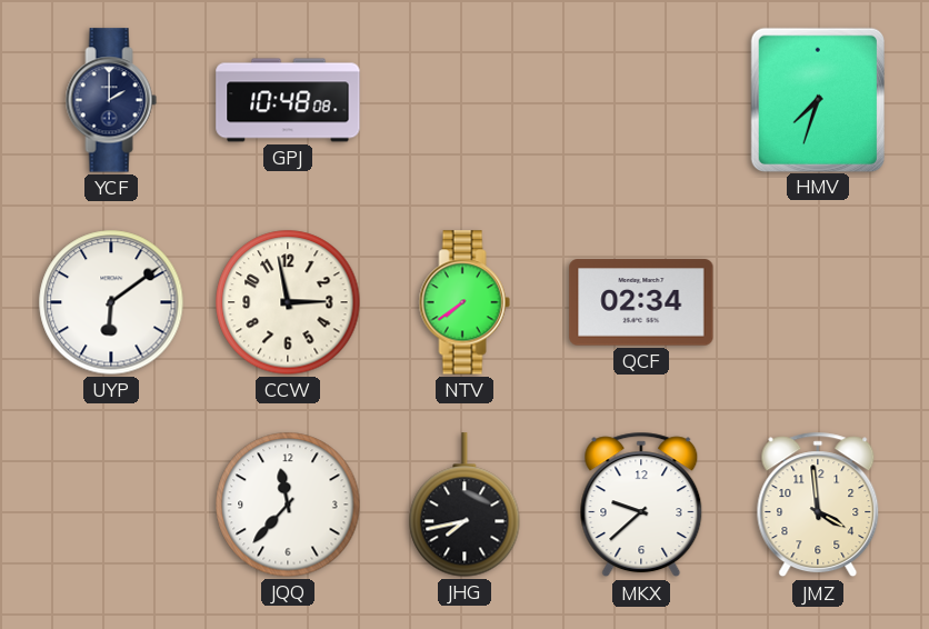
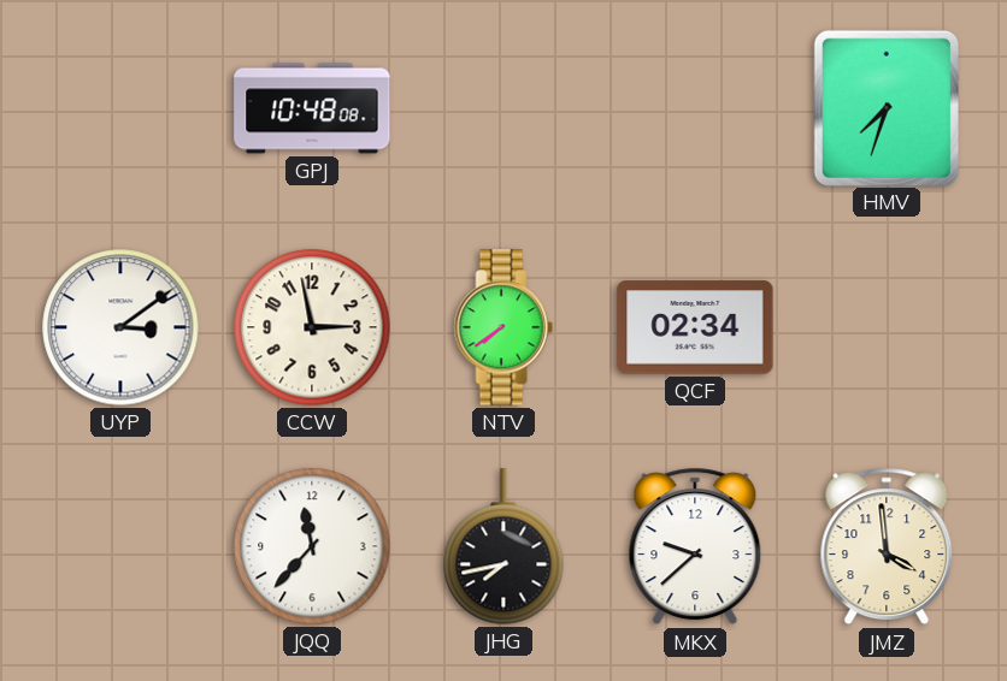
YCF: 2:00 -> none
UYP: 6:09 -> 3:09
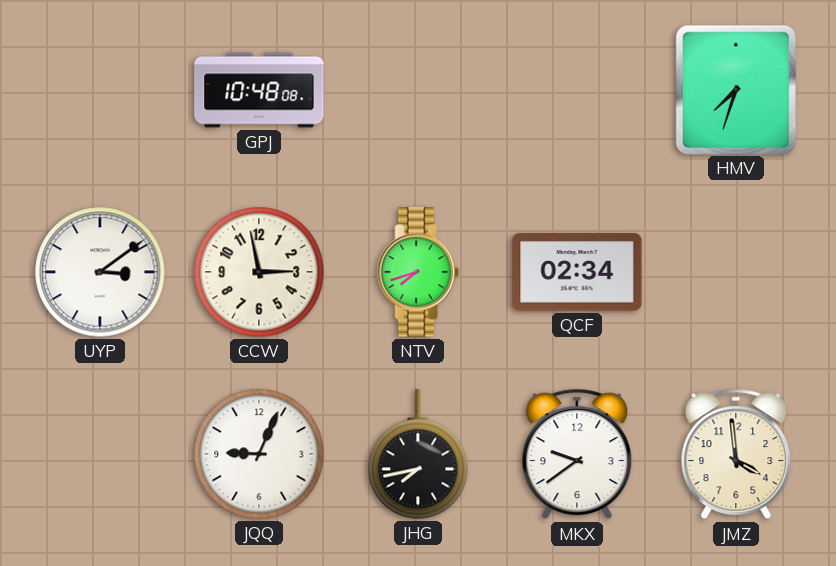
NTV: 7:39 -> 7:42
JQQ: 11:37 -> 9:04
MKX: 9:38 -> 9:39
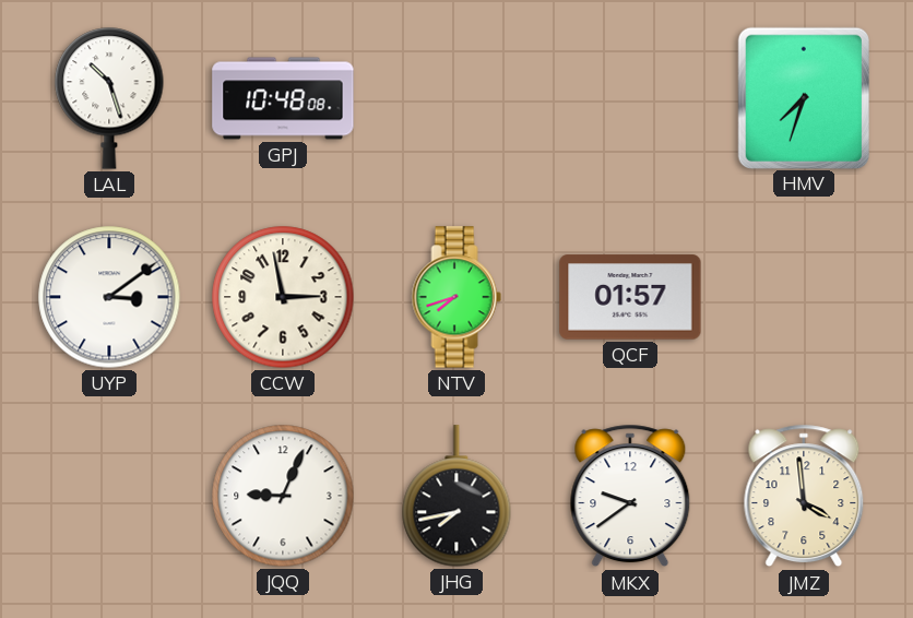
LAL: none -> 10:27
QCF: 02:34 -> 01:57
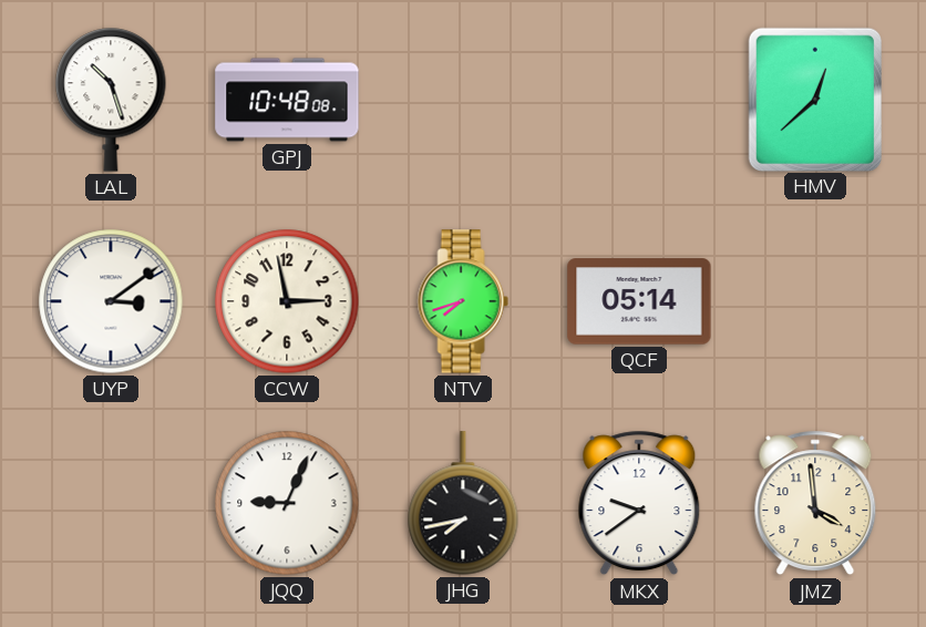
HMV: 7:33 -> 12:38
QCF: 01:57 -> 05:14
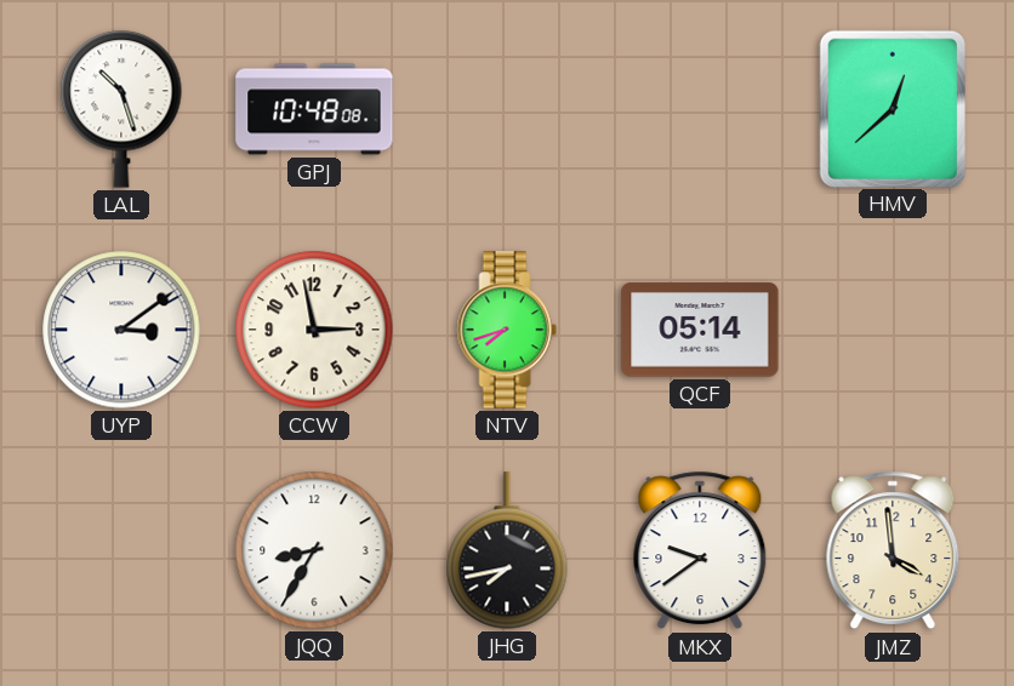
JQQ: 9:04 -> 8:35
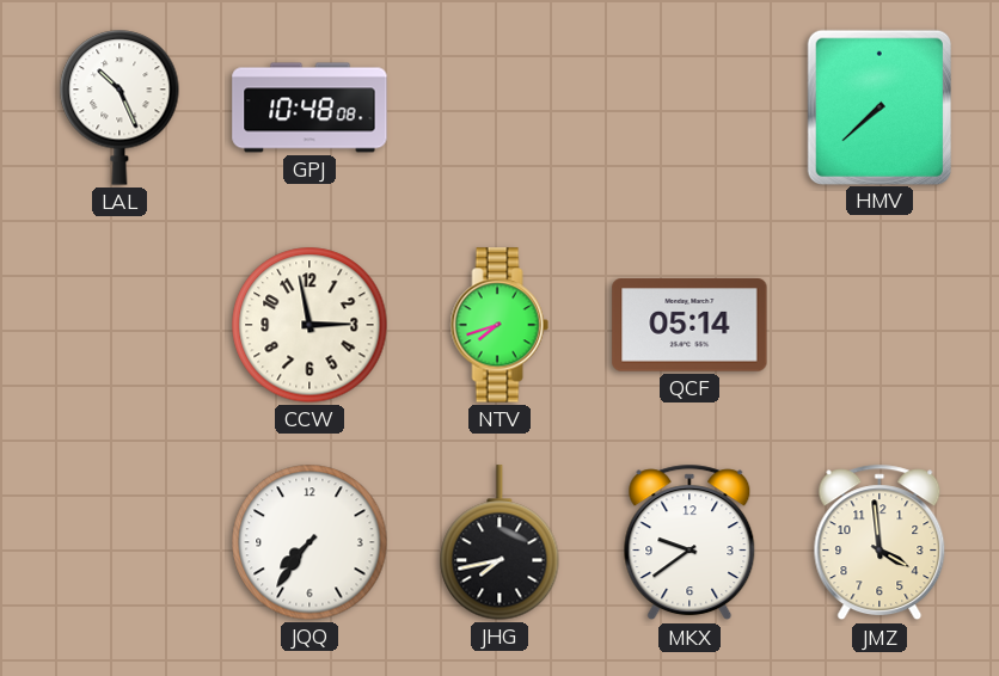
LAL: 10:27 -> 10:26
HMV: 12:38 -> 7:38
UYP: 3:09 -> none
JQQ: 8:35 -> 7:36
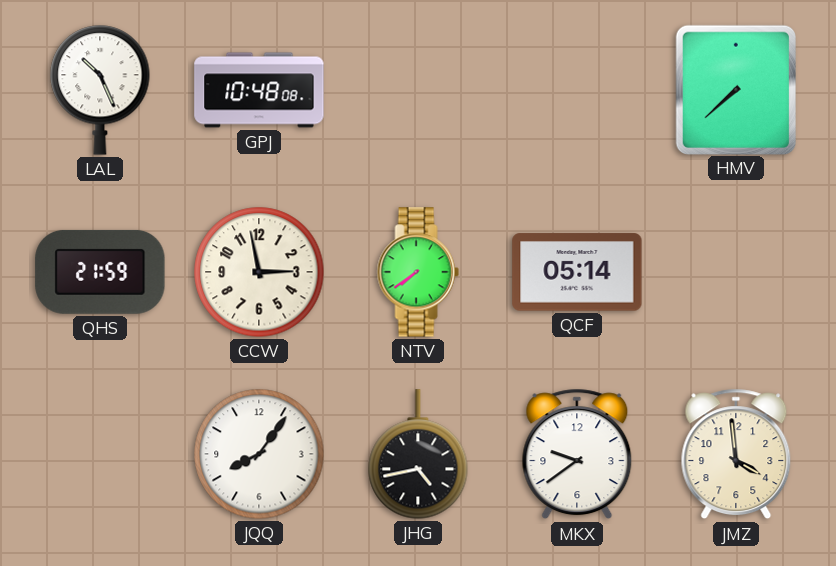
QHS: none -> 21:59
NTV: 7:42 -> 7:39
JQQ: 7:36 -> 8:06
JHG: 7:43 -> 4:43
